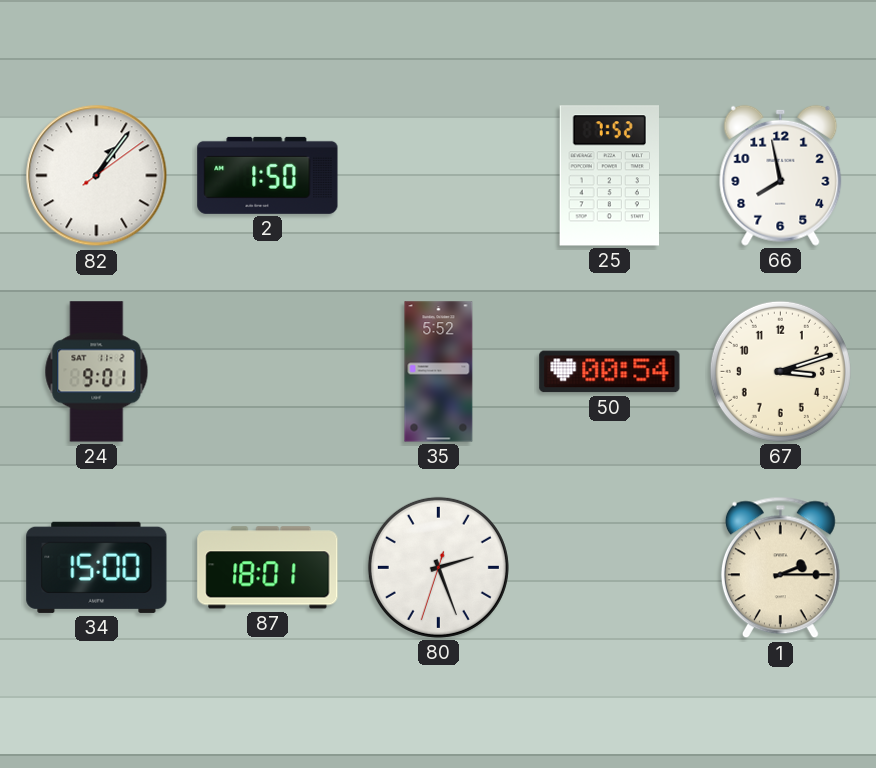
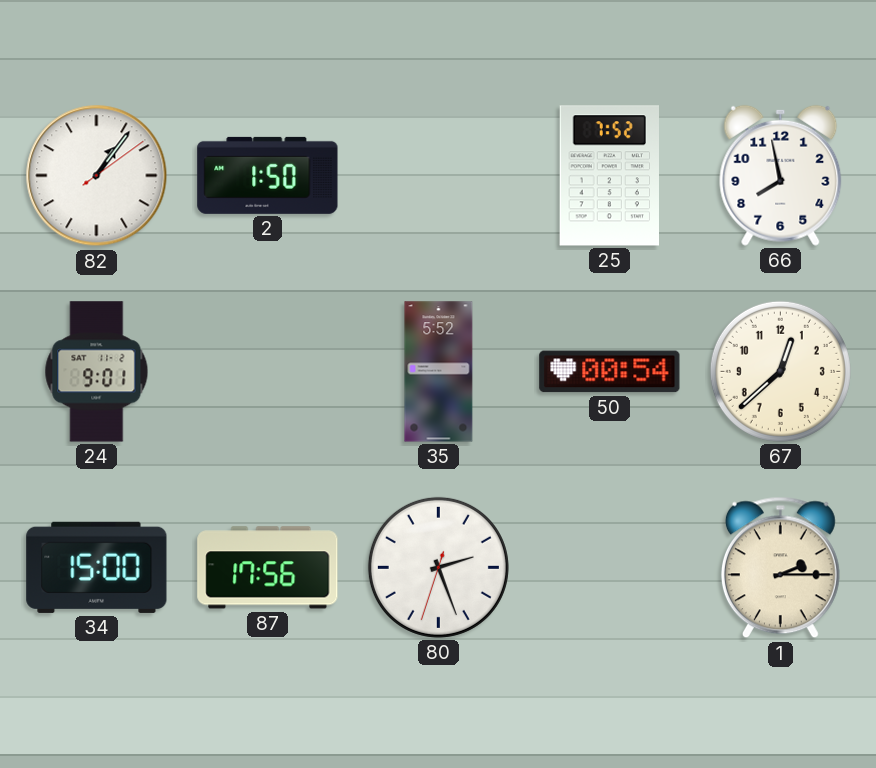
67: 3:12 -> 12:38
87: 18:01 -> 17:56
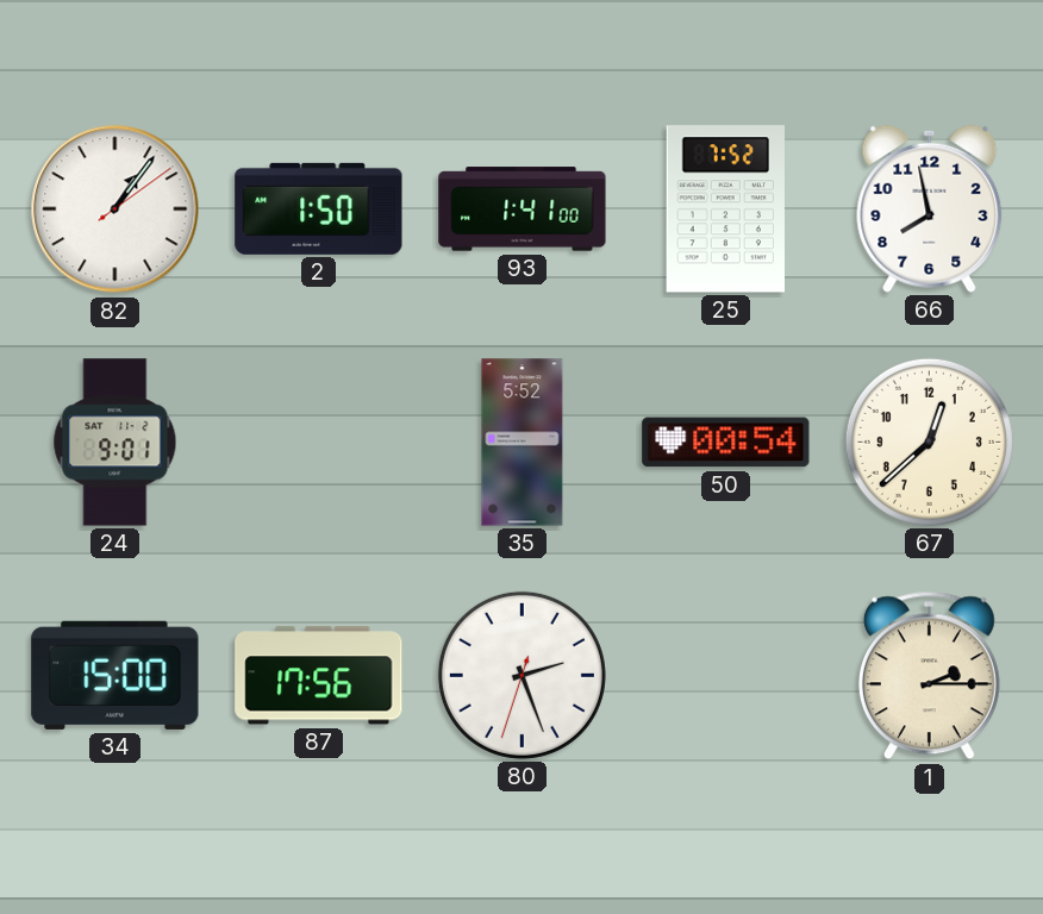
93: none -> 1:41
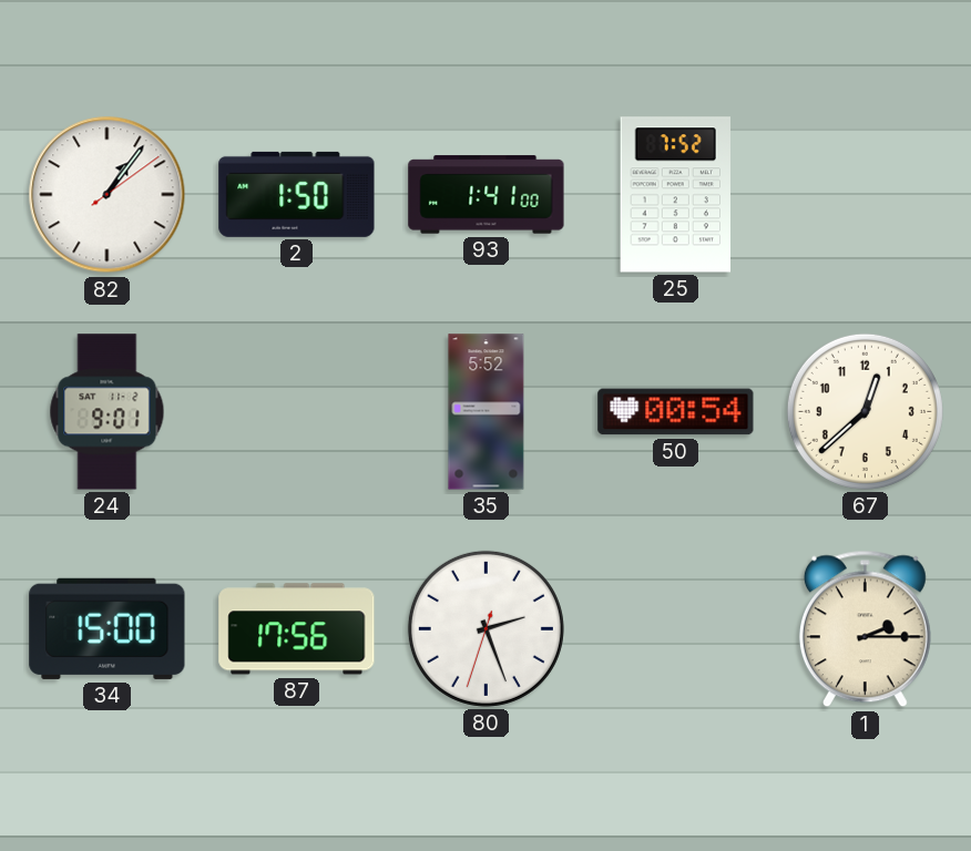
66: 7:58 -> none
